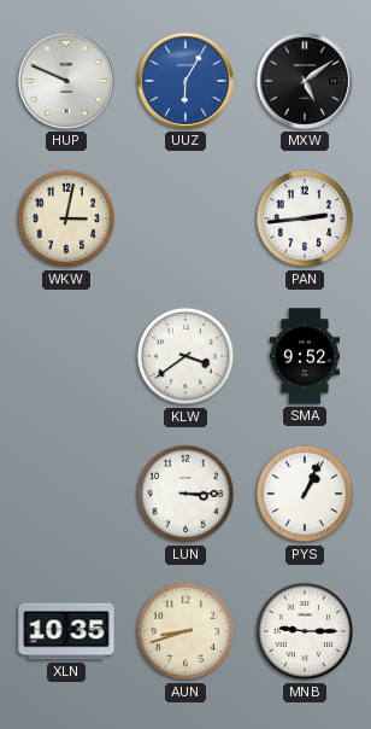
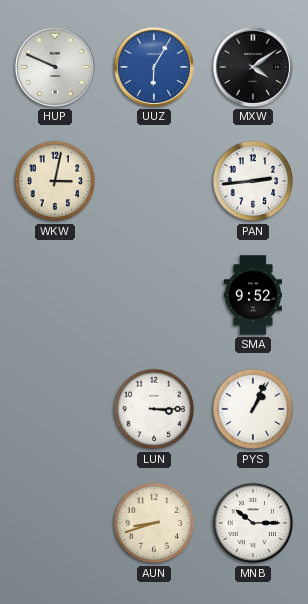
MXW: 5:09 -> 4:09
KLW: 3:39 -> none
XLN: 10:35 -> none
MNB: 9:15 -> 10:15
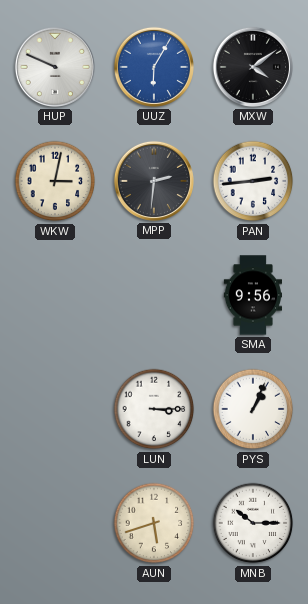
MPP: none -> 2:31
SMA: 9:52 -> 9:56
AUN: 8:42 -> 5:42
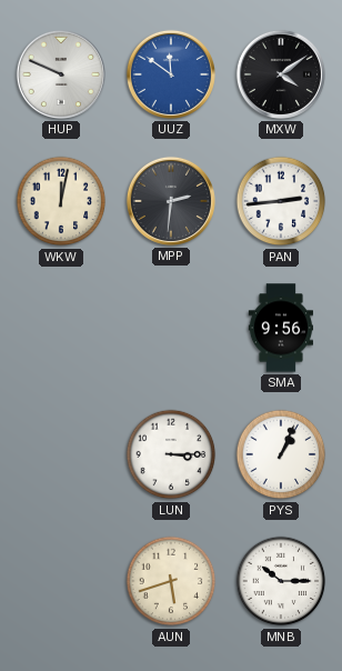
UUZ: 6:05 -> 11:51
WKW: 3:02 -> 12:02
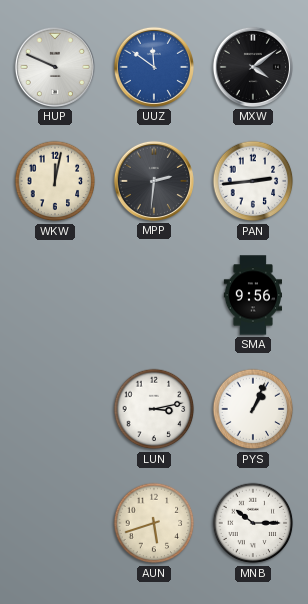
LUN: 3:15 -> 3:13
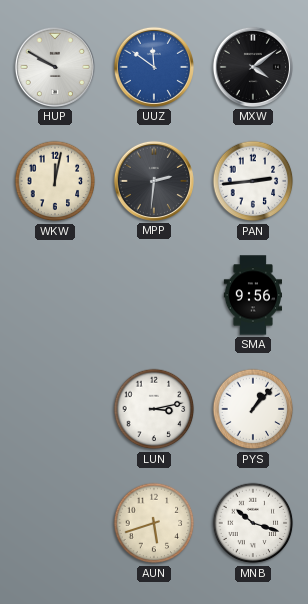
HUP: 9:49 -> 9:50
PYS: 1:04 -> 1:07
MNB: 10:15 -> 10:18
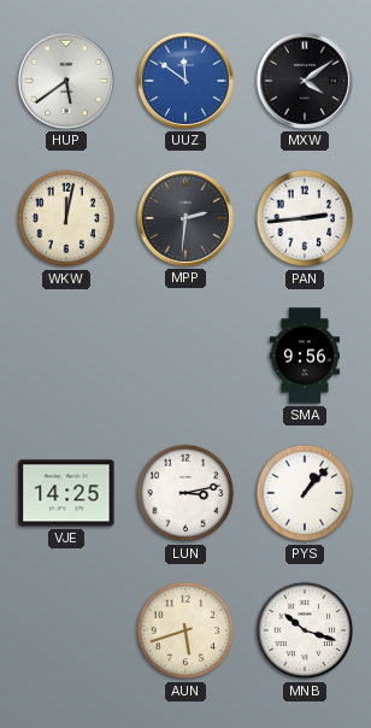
HUP: 9:50 -> 5:39
VJE: none -> 14:25
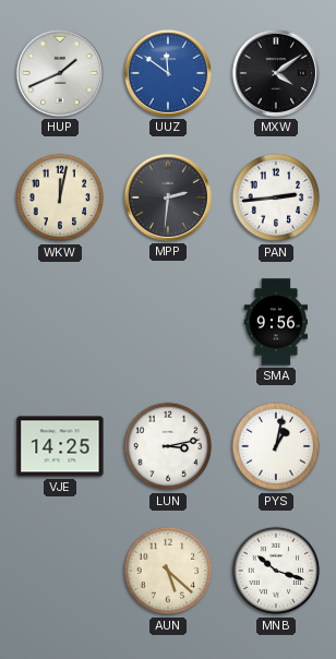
HUP: 5:39 -> 1:41
PYS: 1:07 -> 1:02
AUN: 5:42 -> 5:22
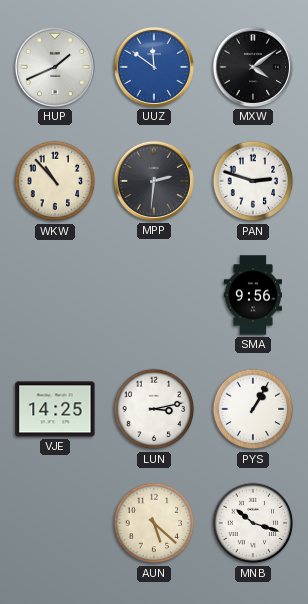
WKW: 12:02 -> 10:53
PAN: 2:44 -> 2:48
PYS: 1:02 -> 1:05
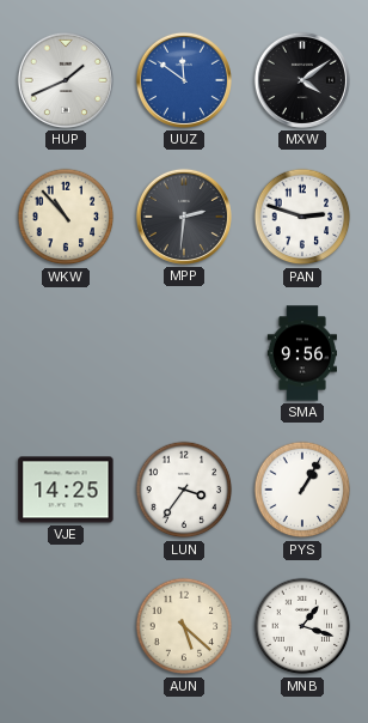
LUN: 3:13 -> 3:36
MNB: 10:18 -> 1:18
